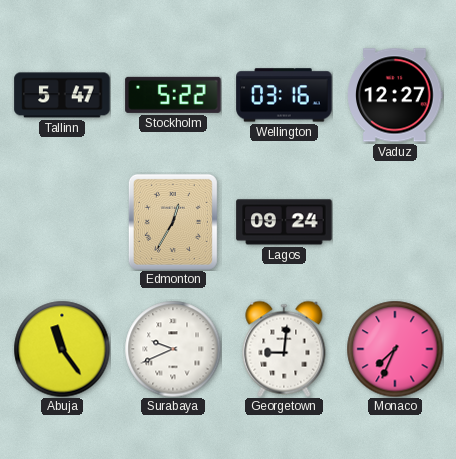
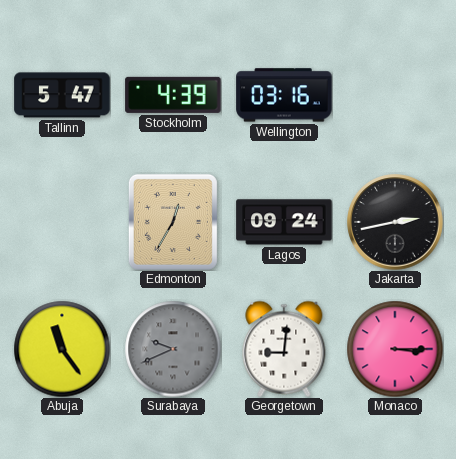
Stockholm: 5:22 -> 4:39
Vaduz: 12:27 -> none
Jakarta: none -> 2:43
Surabaya dial: white -> grey
Monaco: 7:34 -> 3:15
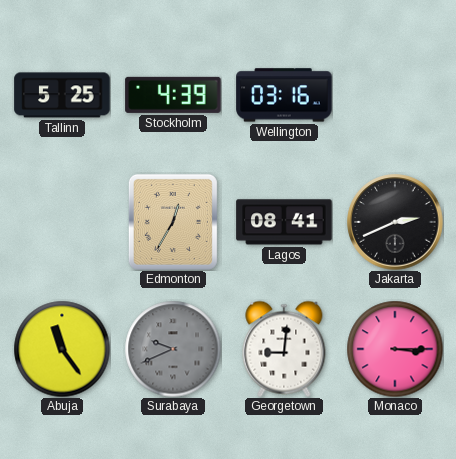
Tallinn: 5:47 -> 5:25
Lagos: 09:24 -> 08:41
Jakarta: 2:43 -> 2:41
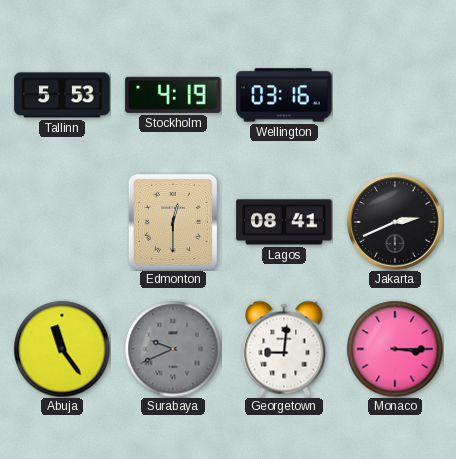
Tallinn: 5:25 -> 5:53
Stockholm: 4:39 -> 4:19
Edmonton: 12:35 -> 12:30
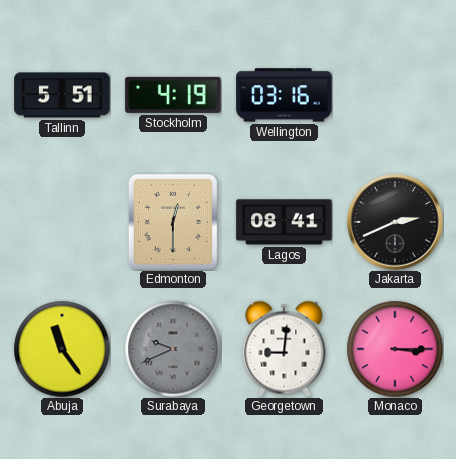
Tallinn: 5:53 -> 5:51
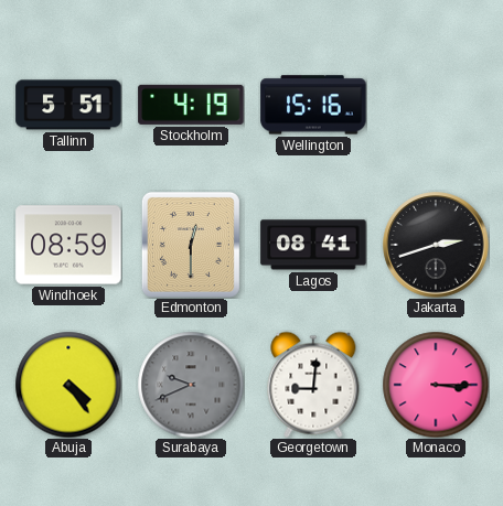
Wellington: 03:16 -> 15:16
Windhoek: none -> 08:59
Jakarta: 2:41 -> 2:42
Abuja: 11:24 -> 4:24
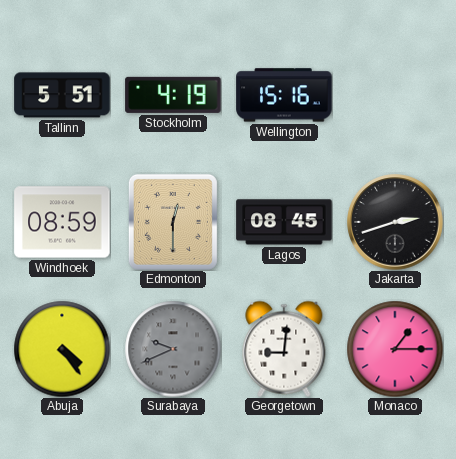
Lagos: 08:41 -> 08:45
Monaco: 3:15 -> 1:15
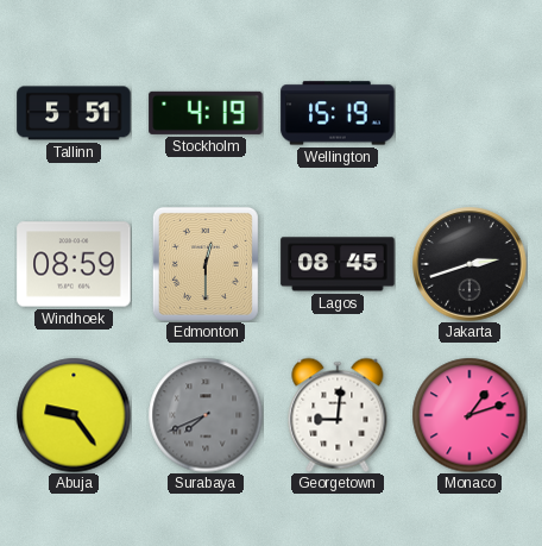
Wellington: 15:16 -> 15:19
Abuja: 4:24 -> 9:24
Surabaya: 9:41 -> 7:41
Monaco: 1:15 -> 1:12
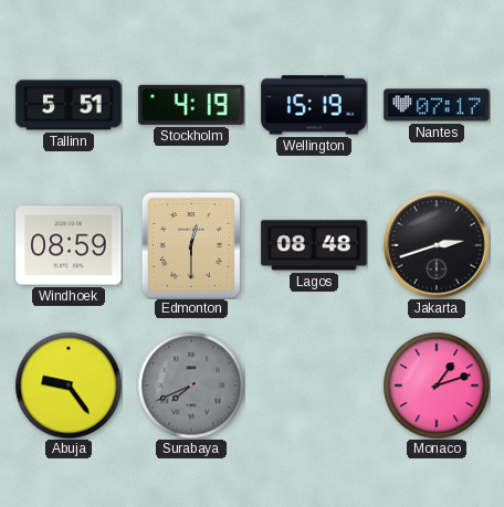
Nantes: none -> 07:17
Lagos: 08:45 -> 08:48
Georgetown: 9:01 -> none
